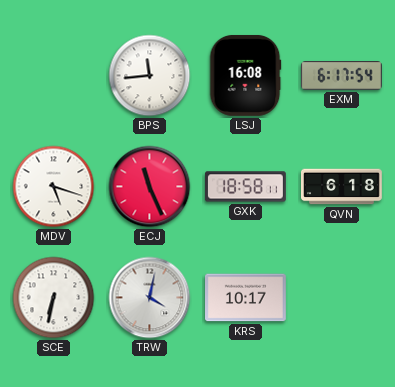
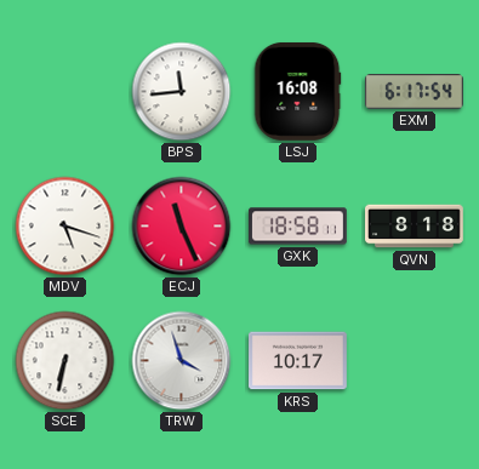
QVN: 6:18 -> 8:18
TRW: 4:02 -> 3:57
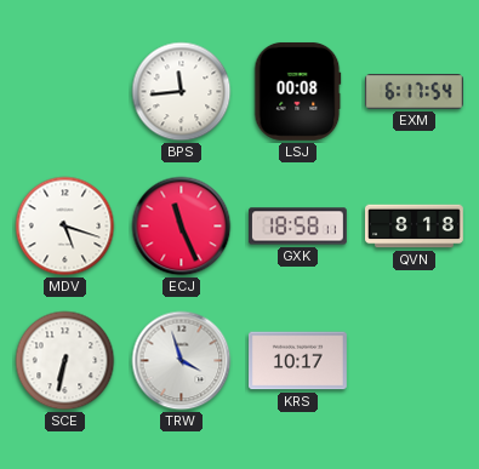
LSJ: 16:08 -> 00:08
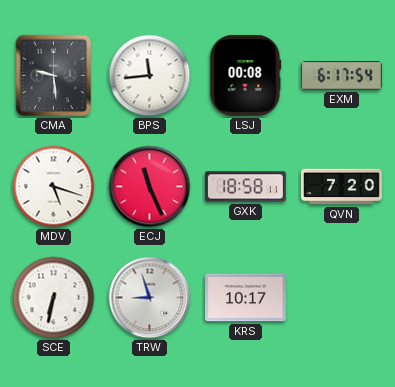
CMA: none -> 9:29
QVN: 8:18 -> 7:20
TRW: 3:57 -> 8:57
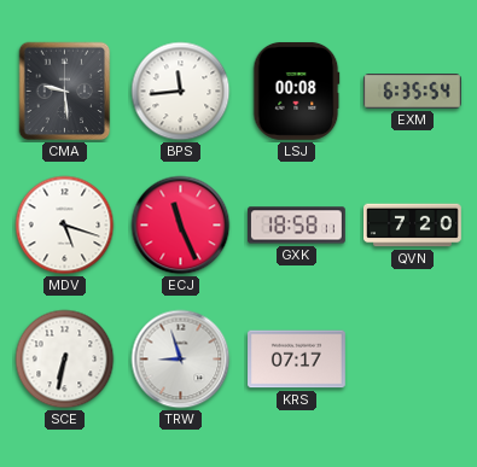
EXM: 6:17 -> 6:35
KRS: 10:17 -> 07:17
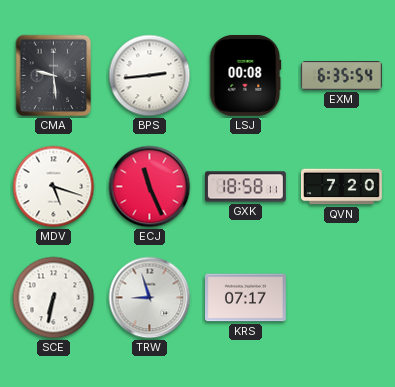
BPS: 11:44 -> 2:44
